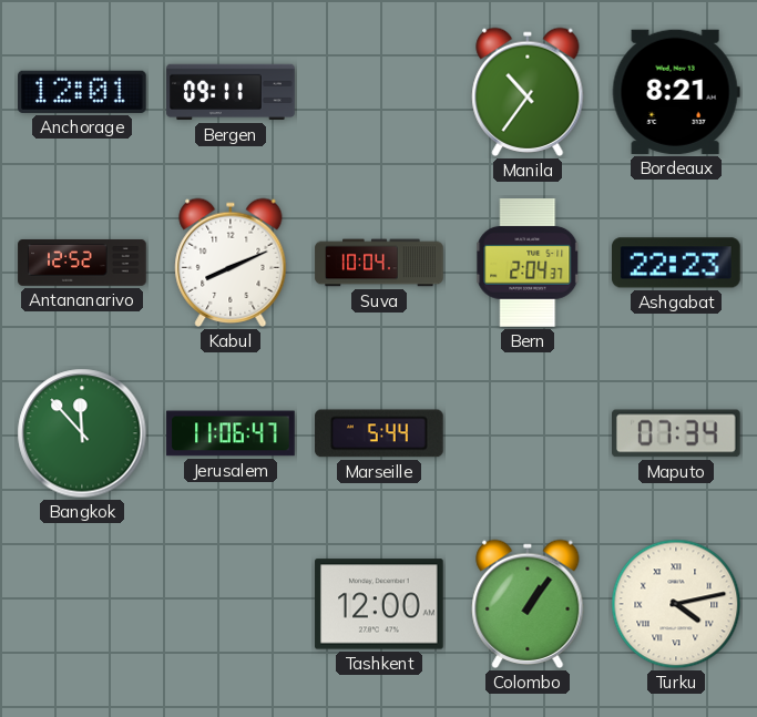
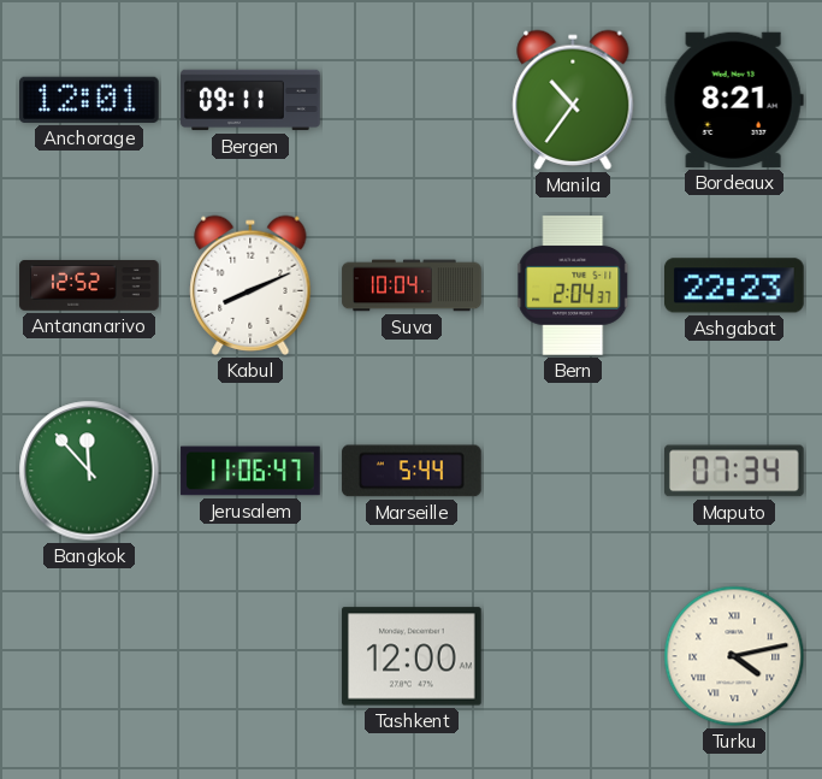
Colombo: 1:06 -> none
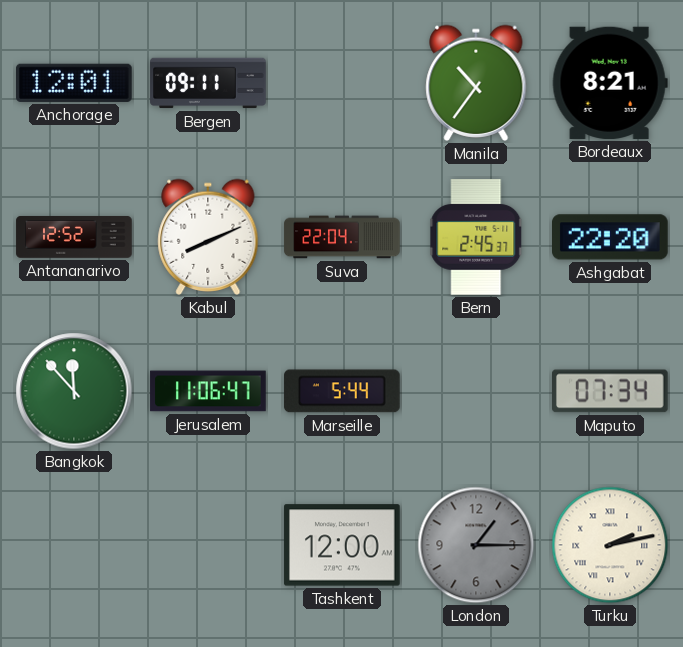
Suva: 10:04 -> 22:04
Bern: 2:04 -> 2:45
Ashgabat: 22:23 -> 22:20
London: none -> 1:15
Turku: 4:13 -> 2:13
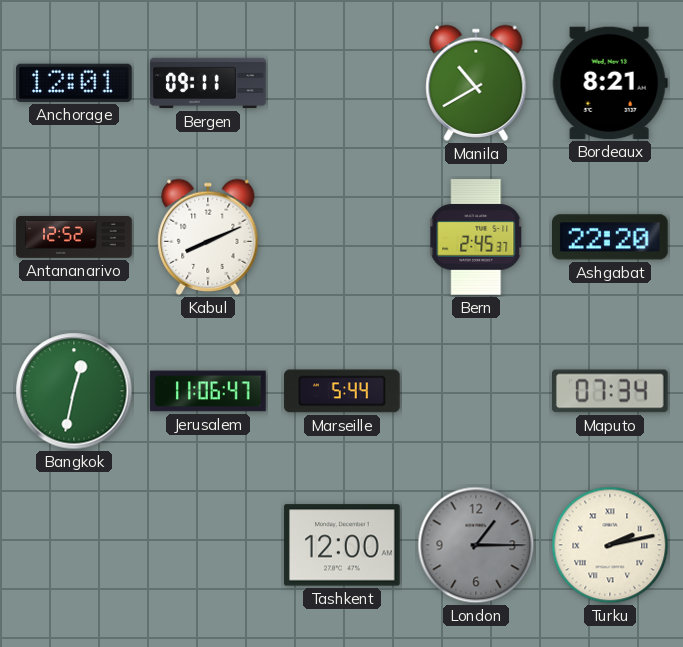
Manila: 10:36 -> 10:40
Suva: 22:04 -> none
Bangkok: 11:53 -> 12:32
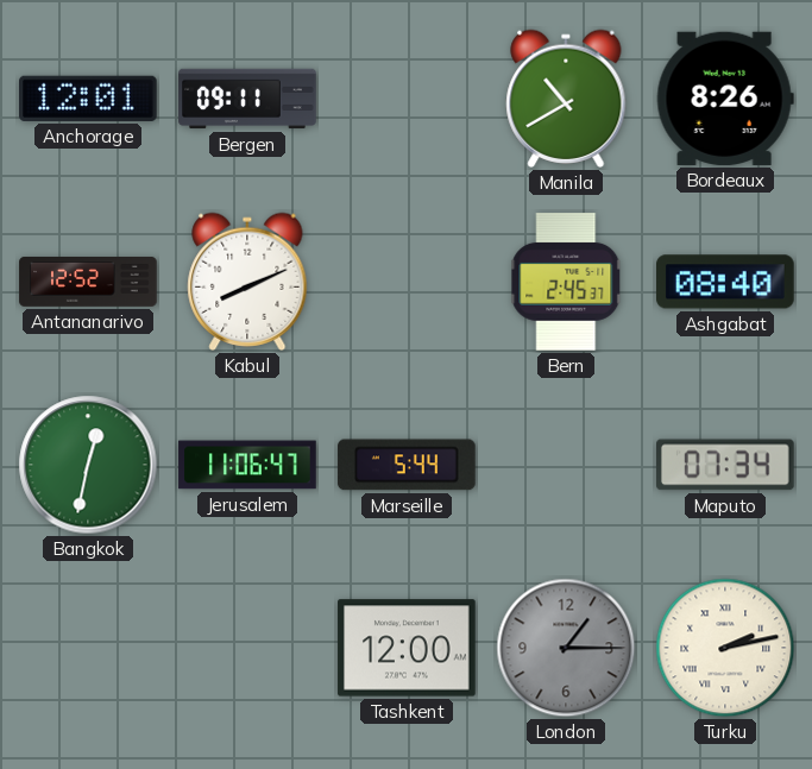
Bordeaux: 8:21 -> 8:26
Ashgabat: 22:20 -> 08:40
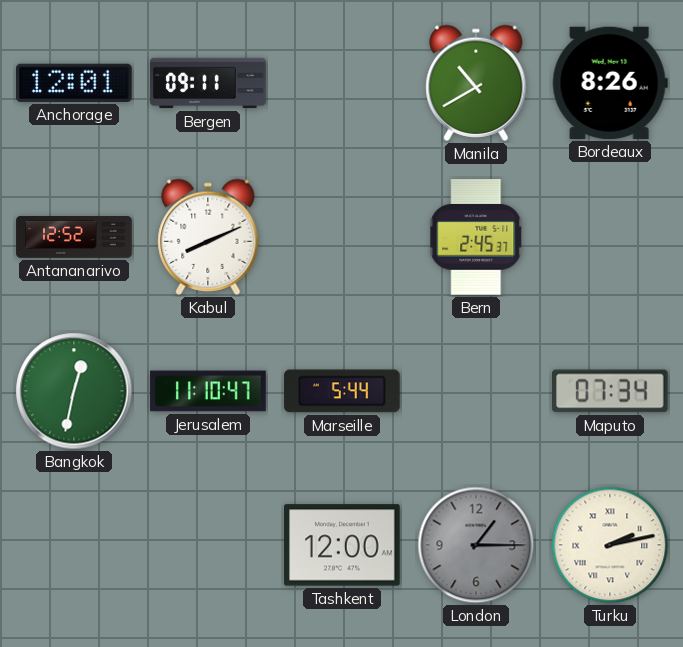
Ashgabat: 08:40 -> none
Jerusalem: 11:06 -> 11:10
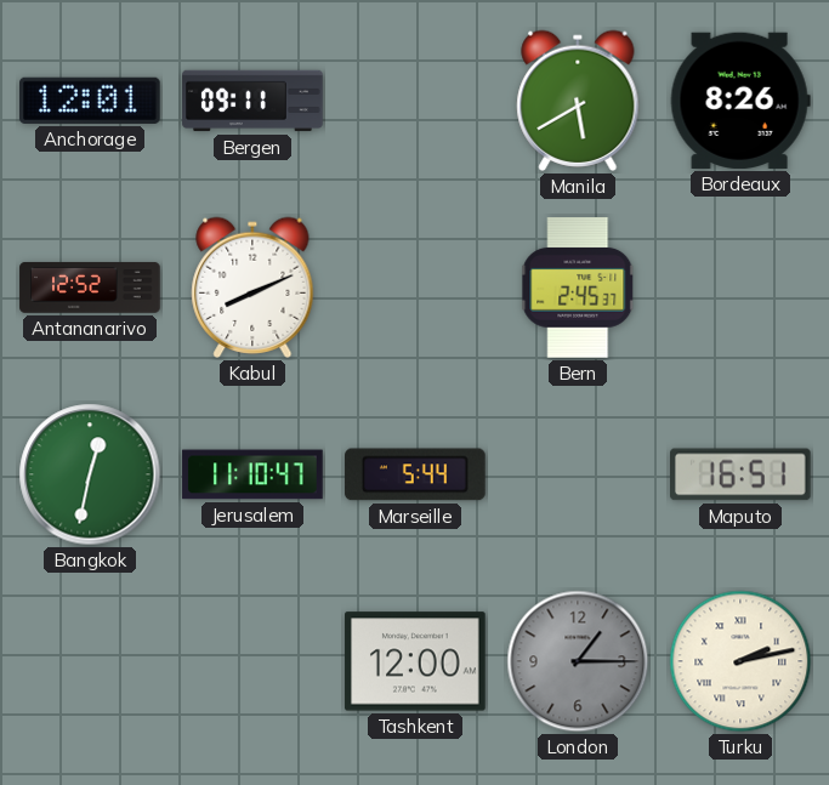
Manila: 10:40 -> 5:40
Maputo: 07:34 -> 16:51
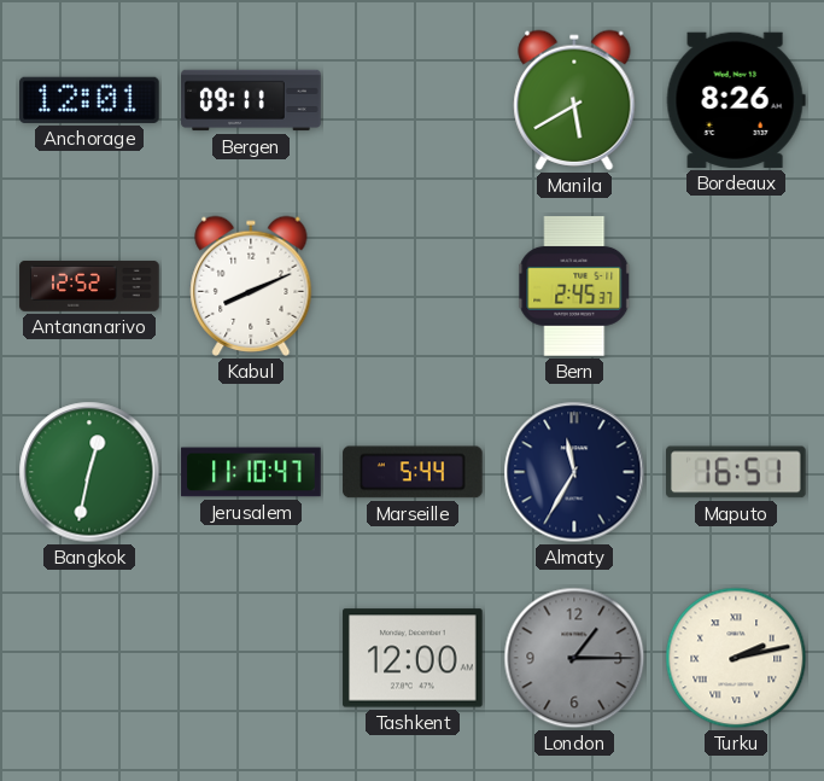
Almaty: none -> 11:35
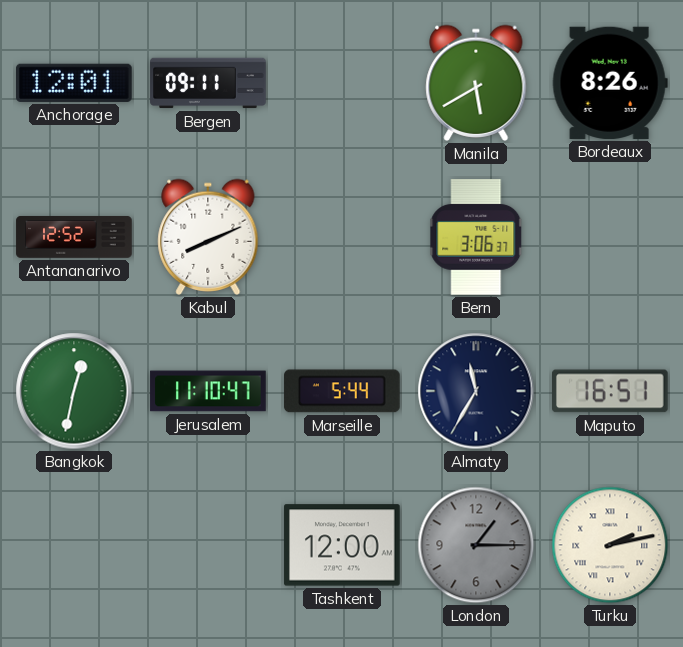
Bern: 2:45 -> 3:06
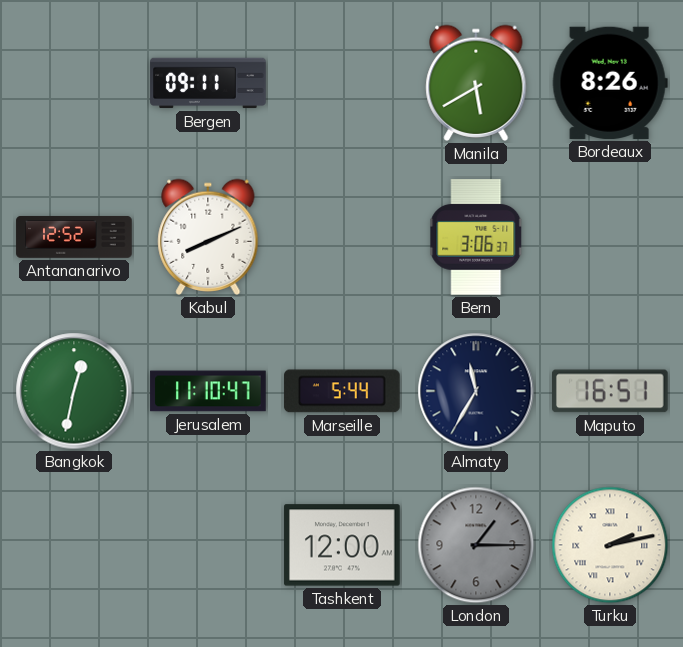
Anchorage: 12:01 -> none
